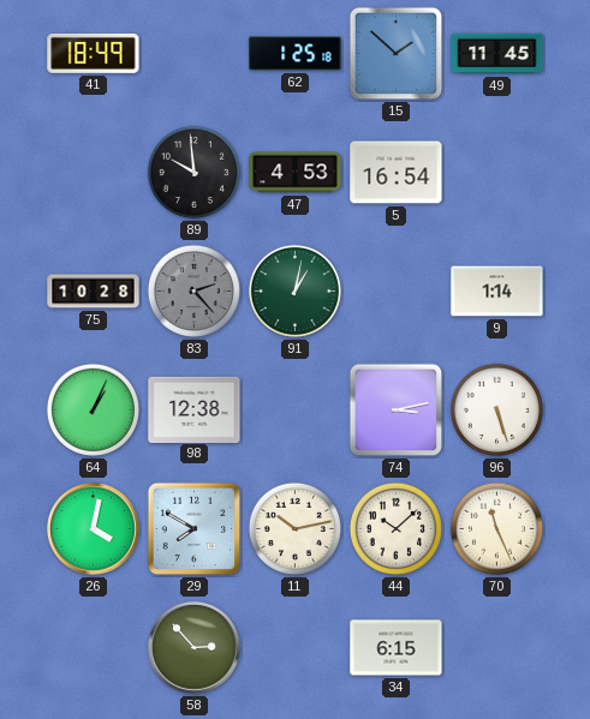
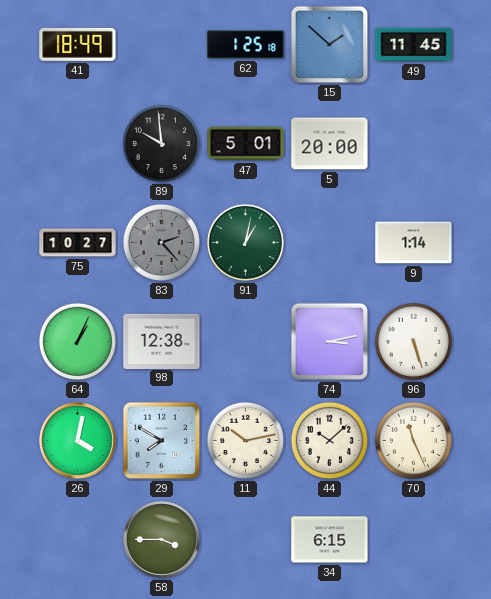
47: 4:53 -> 5:01
5: 16:54 -> 20:00
75: 10:28 -> 10:27
58: 2:53 -> 3:45
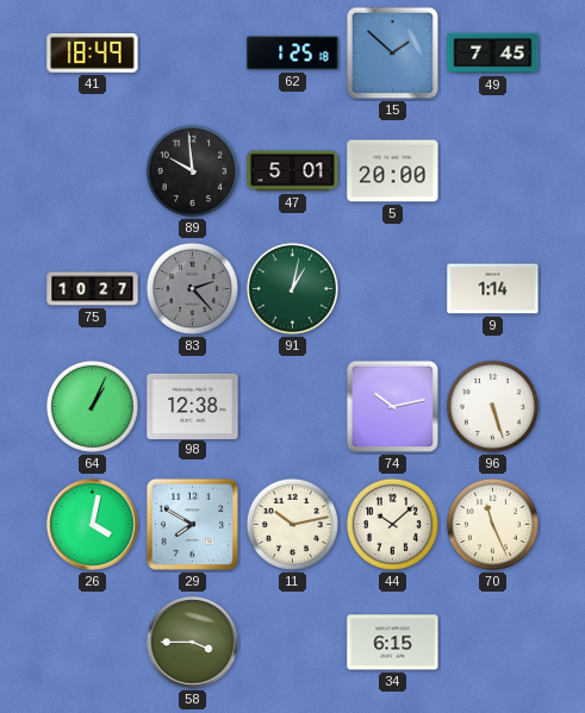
49: 11:45 -> 7:45
74: 3:13 -> 10:13
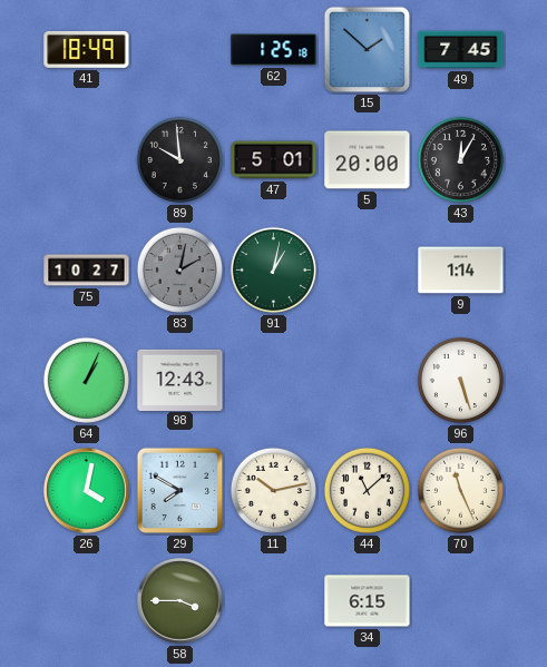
43: none -> 12:05
83: 2:23 -> 2:02
98: 12:38 -> 12:43
74: 10:13 -> none
44: 10:08 -> 11:08
